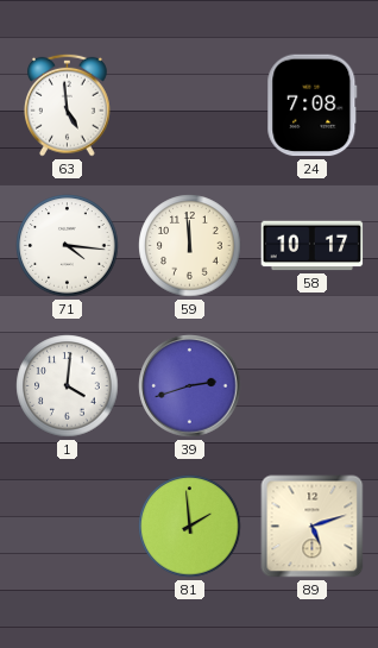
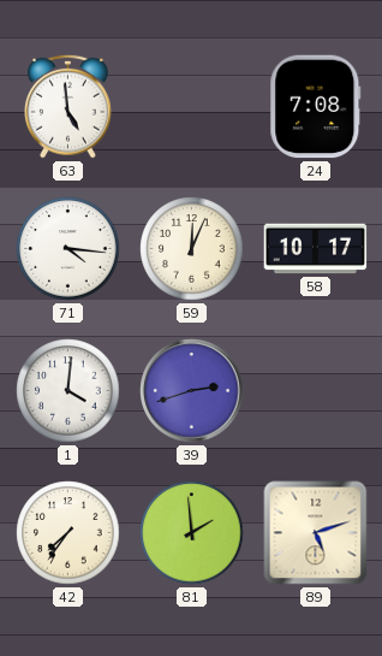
59: 11:59 -> 12:04
42: none -> 7:36
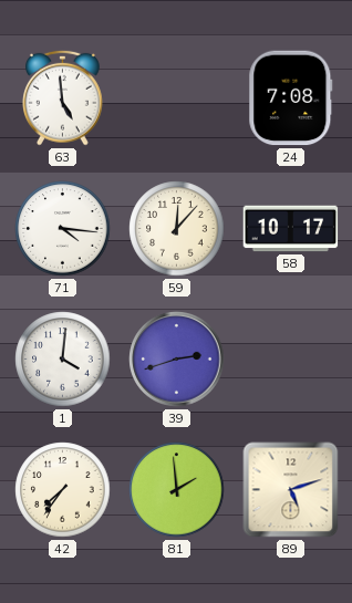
59: 12:04 -> 12:07
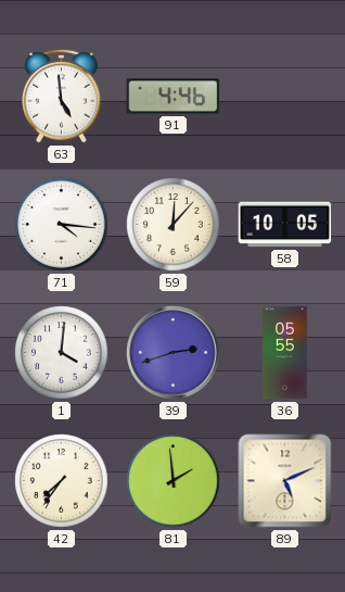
91: none -> 4:46
24: 7:08 -> none
58: 10:17 -> 10:05
36: none -> 05:55
89: 5:12 -> 5:11
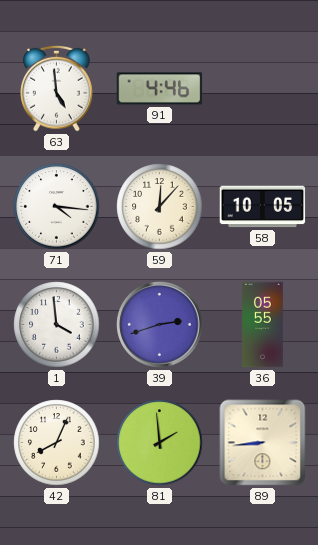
1: 4:01 -> 3:59
42: 7:36 -> 8:04
89: 5:11 -> 8:44
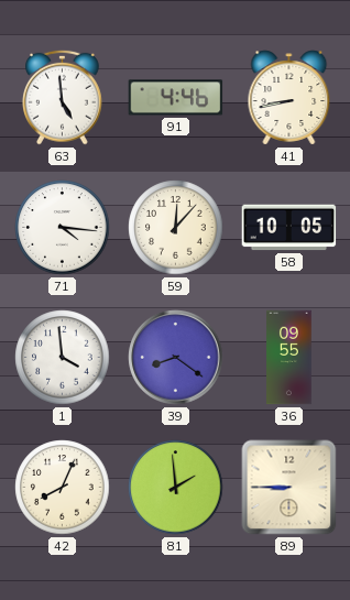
41: none -> 8:43
39: 2:42 -> 8:21
36: 05:55 -> 09:55
89: 8:44 -> 8:45
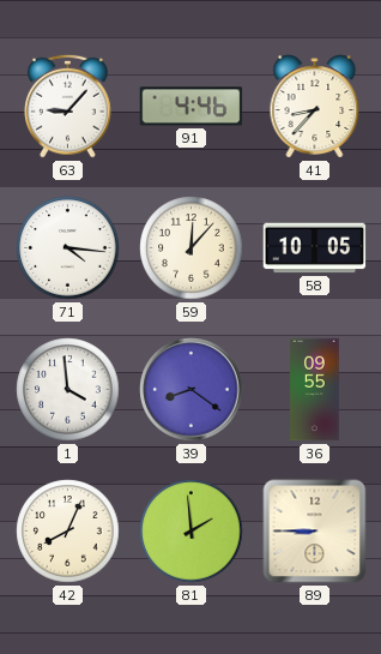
63: 4:59 -> 9:07
41: 8:43 -> 8:37
